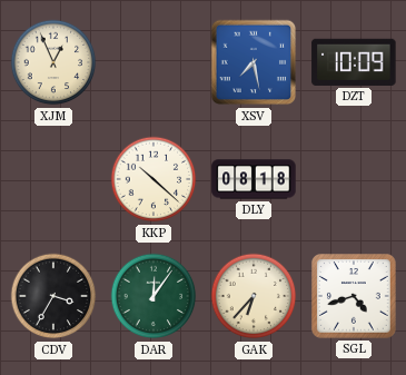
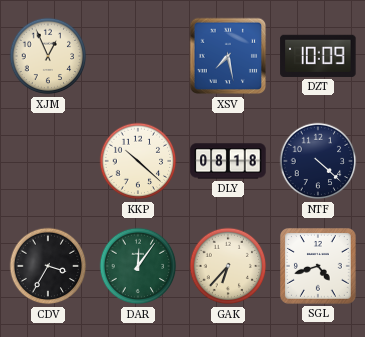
NTF: none -> 4:22
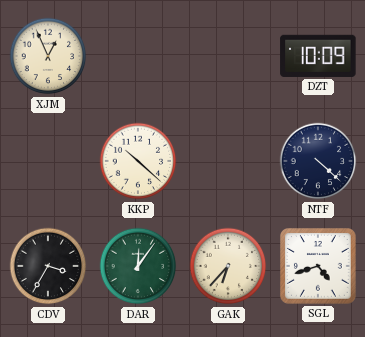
XSV: 7:28 -> none
DLY: 08:18 -> none
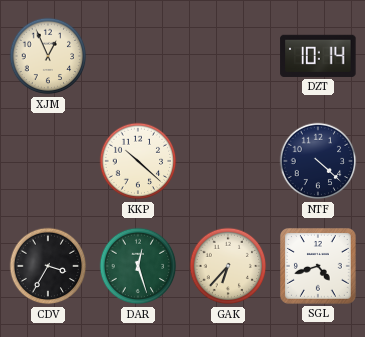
DZT: 10:09 -> 10:14
DAR: 12:06 -> 12:27
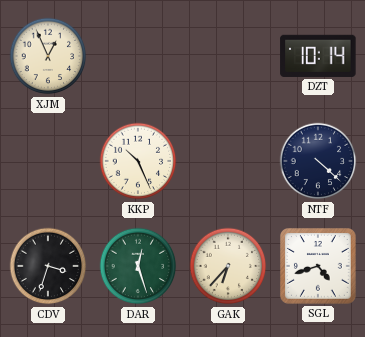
KKP: 10:22 -> 10:26
CDV: 3:35 -> 3:33
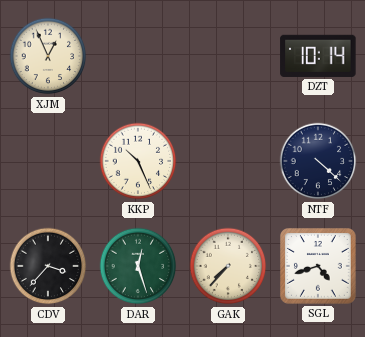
CDV: 3:33 -> 3:37
GAK: 6:37 -> 7:37
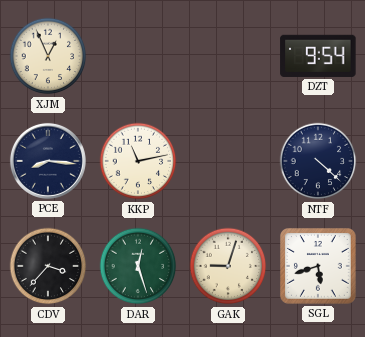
DZT: 10:14 -> 9:54
PCE: none -> 8:16
KKP: 10:26 -> 11:13
GAK: 7:37 -> 9:03
SGL: 4:42 -> 5:42
